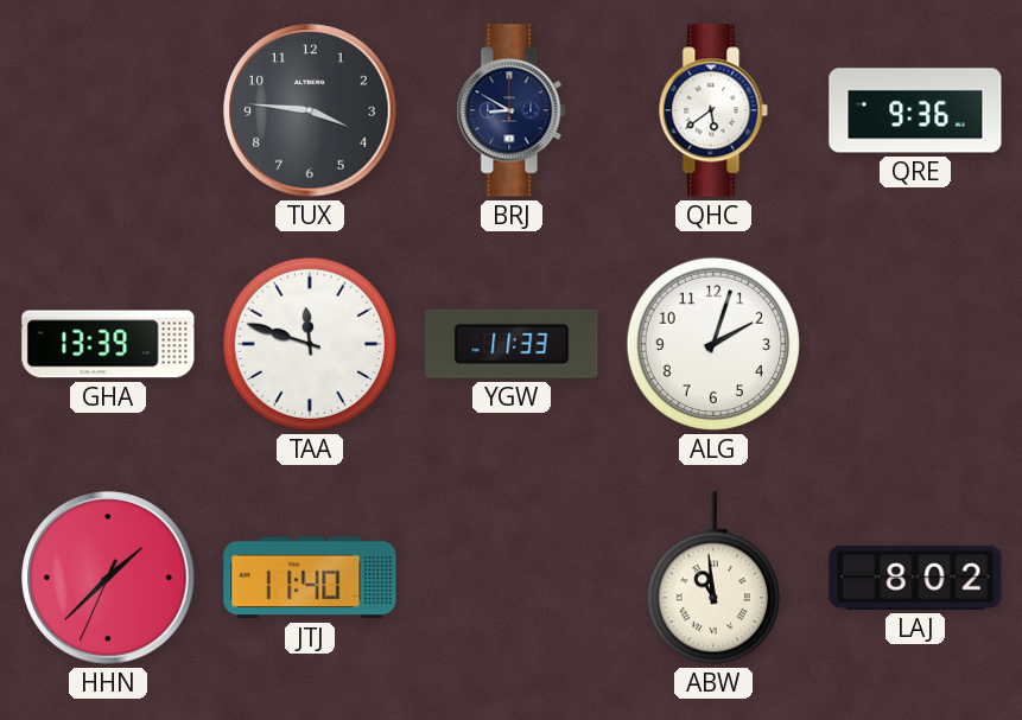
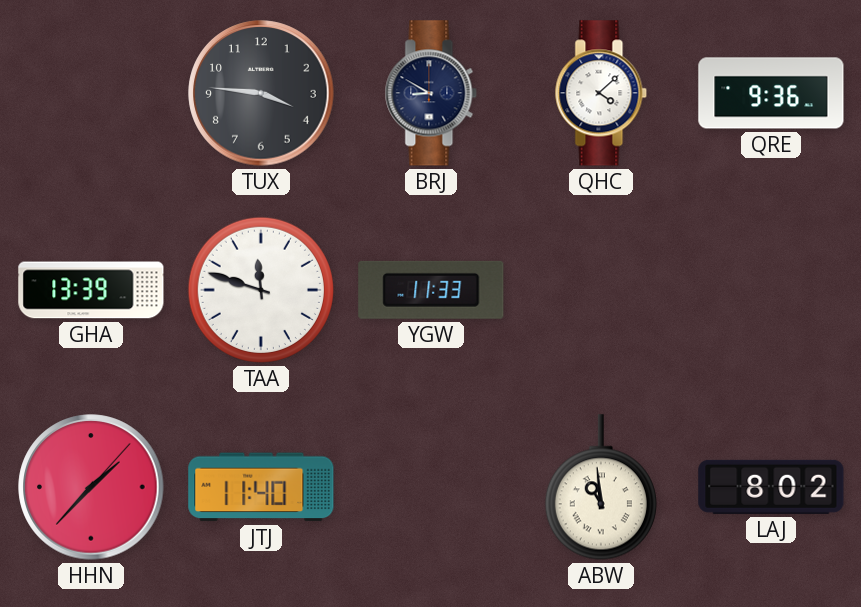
QHC: 5:39 -> 4:08
ALG: 2:03 -> none
HHN: 1:37:34 -> 1:37:07
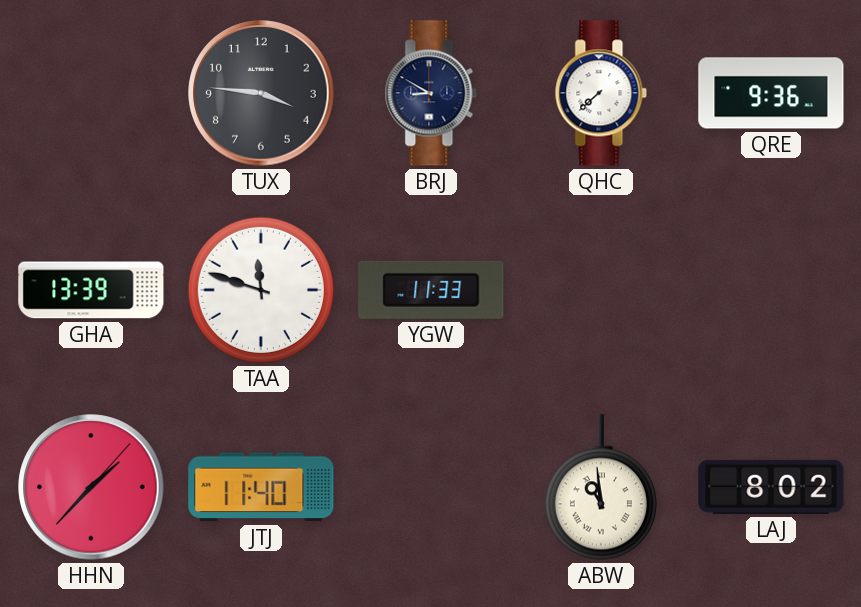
QHC: 4:08 -> 7:38
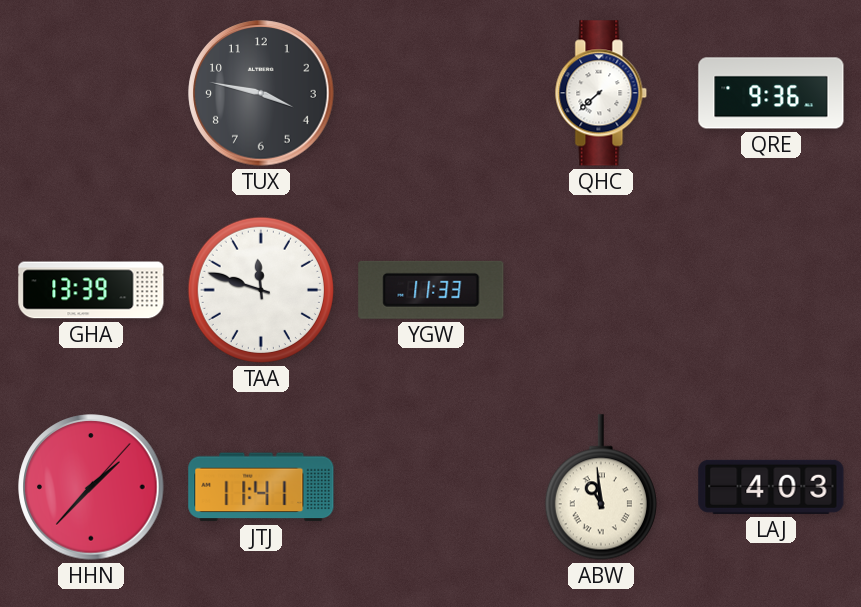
TUX: 3:46 -> 3:47
BRJ: 8:50 -> none
JTJ: 11:40 -> 11:41
LAJ: 8:02 -> 4:03
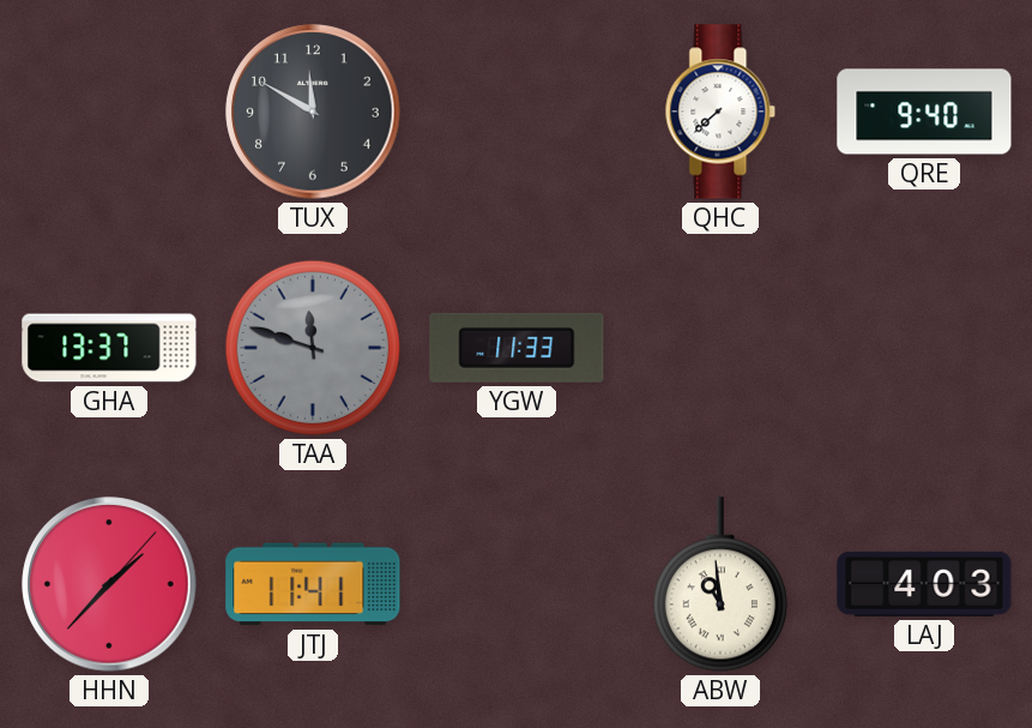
TUX: 3:47 -> 11:50
QRE: 9:36 -> 9:40
GHA: 13:39 -> 13:37
TAA dial: white -> grey
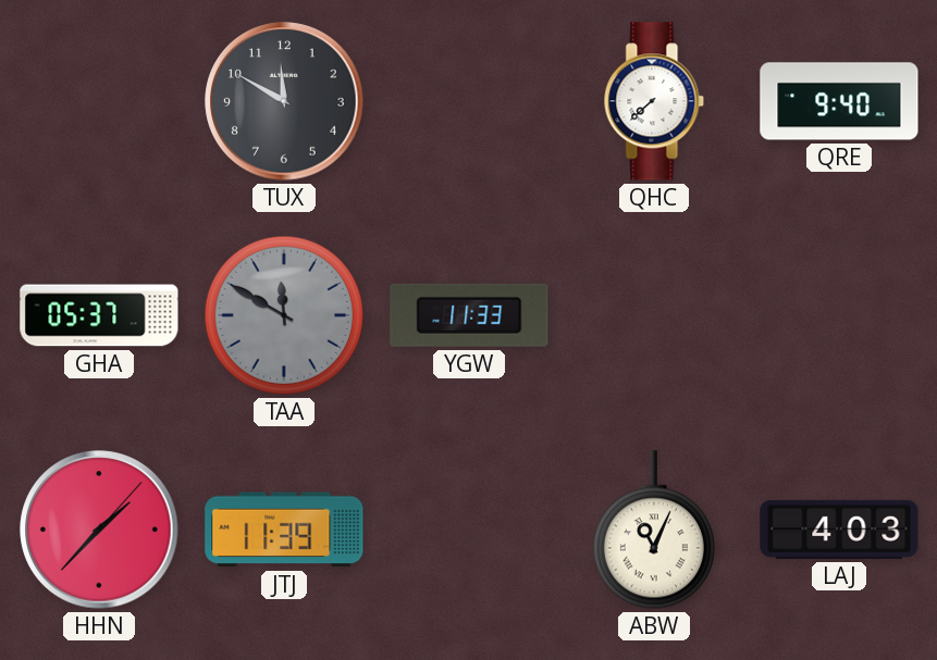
GHA: 13:37 -> 05:37
TAA: 11:48 -> 11:50
JTJ: 11:41 -> 11:39
ABW: 10:59 -> 11:04
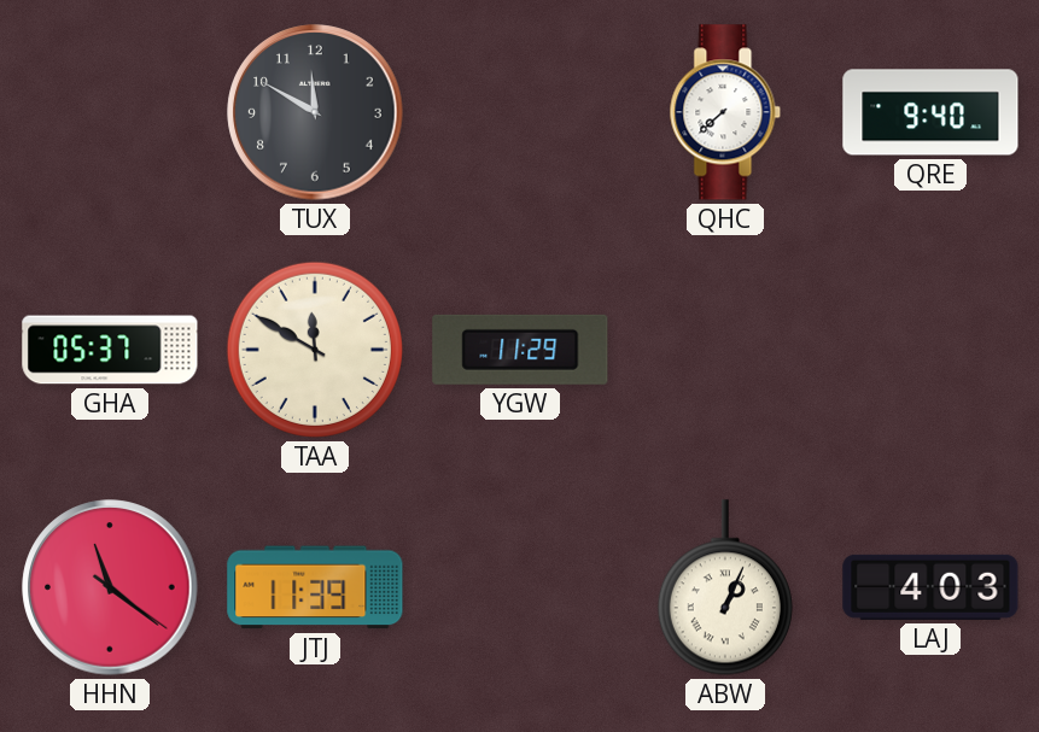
TAA dial: grey -> cream
YGW: 11:33 -> 11:29
HHN: 1:37 -> 11:21
ABW: 11:04 -> 1:04
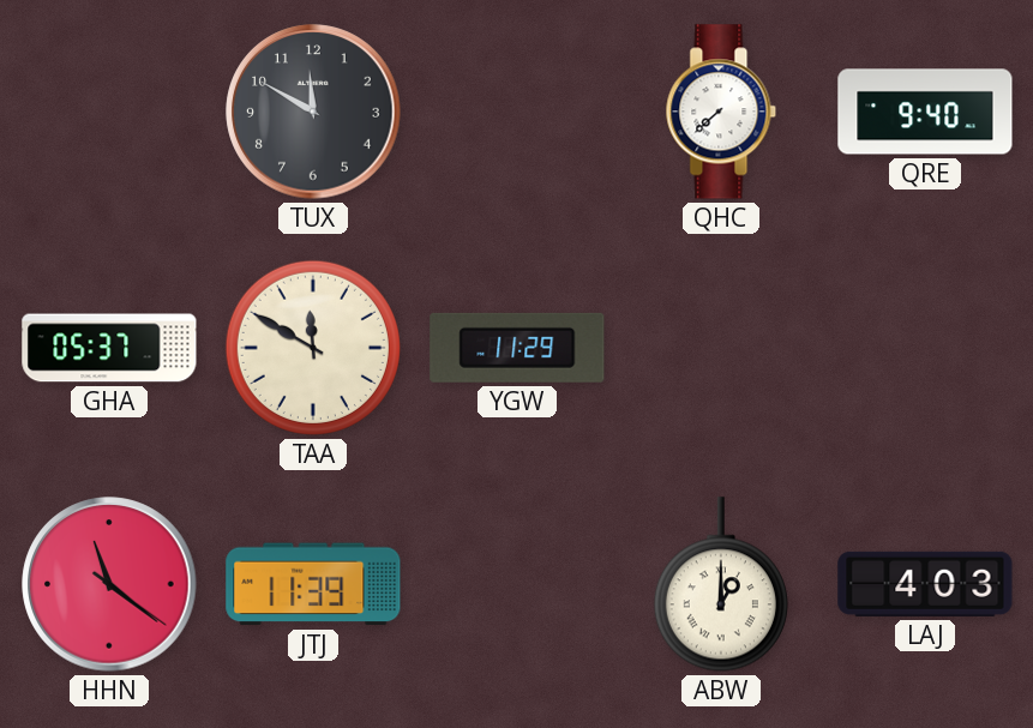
ABW: 1:04 -> 1:00
